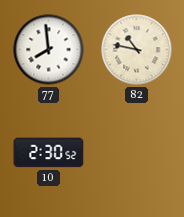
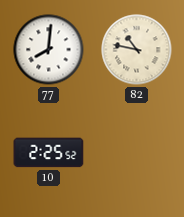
77: 7:59 -> 8:01
10: 2:30 -> 2:25
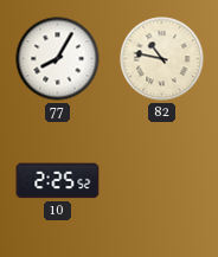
77: 8:01 -> 8:05
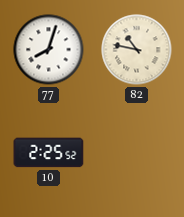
77: 8:05 -> 8:03
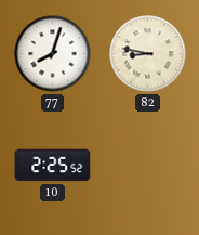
82: 10:47 -> 8:47
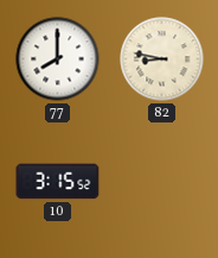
77: 8:03 -> 8:00
10: 2:25 -> 3:15
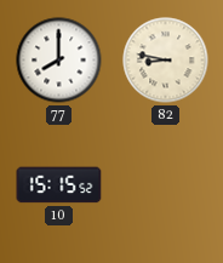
10: 3:15 -> 15:15
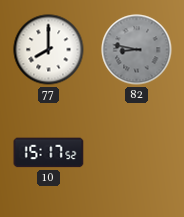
82 dial: cream -> grey
10: 15:15 -> 15:17
